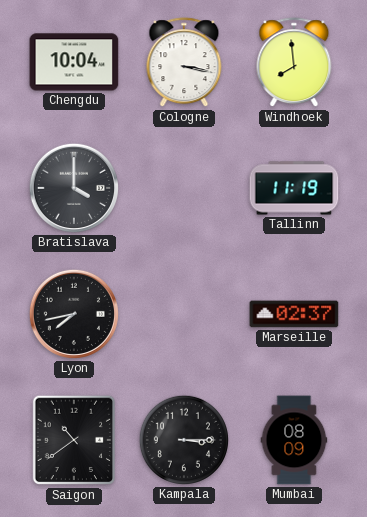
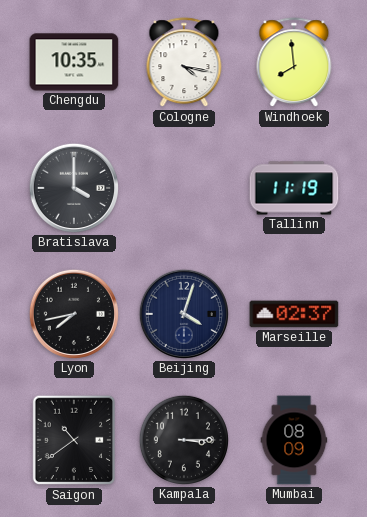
Chengdu: 10:04 -> 10:35
Cologne: 3:17 -> 4:17
Beijing: none -> 4:03
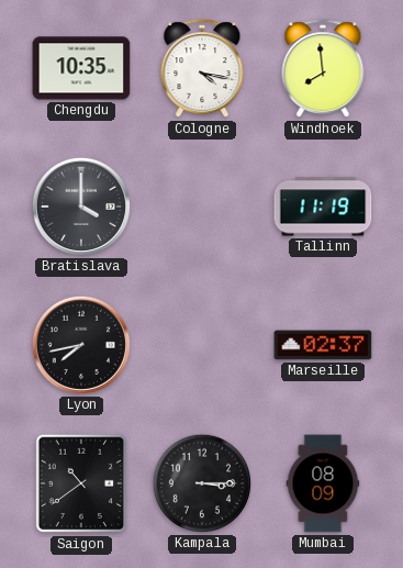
Beijing: 4:03 -> none
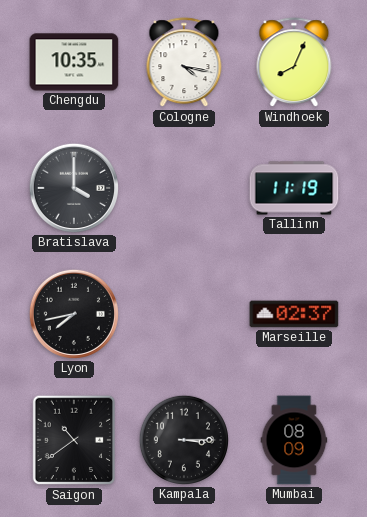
Windhoek: 7:59 -> 8:04
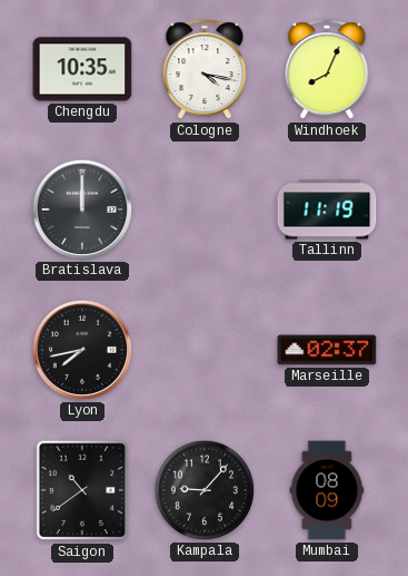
Bratislava: 4:00 -> 12:00
Kampala: 3:15 -> 9:07
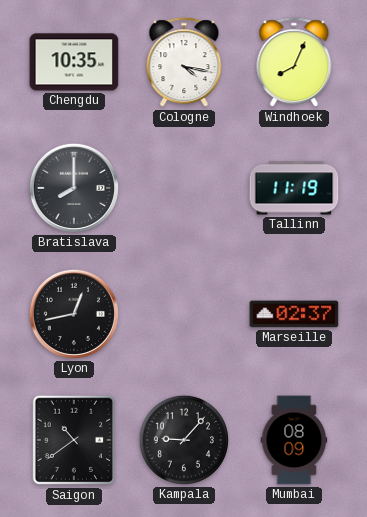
Bratislava: 12:00 -> 8:00
Lyon: 7:43 -> 12:43
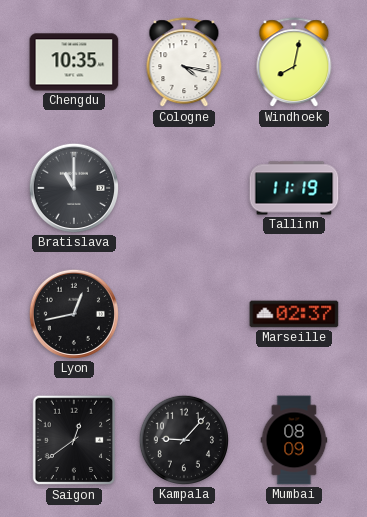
Windhoek: 8:04 -> 8:02
Bratislava: 8:00 -> 11:00
Saigon: 10:39 -> 12:39
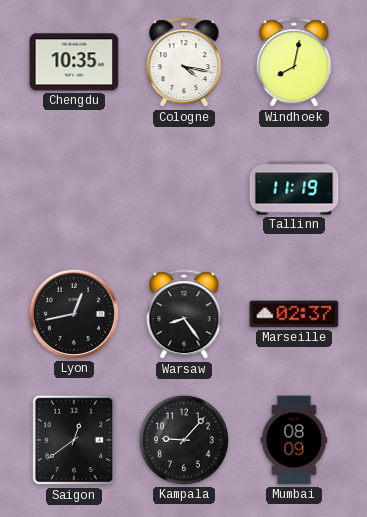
Bratislava: 11:00 -> none
Warsaw: none -> 8:24
